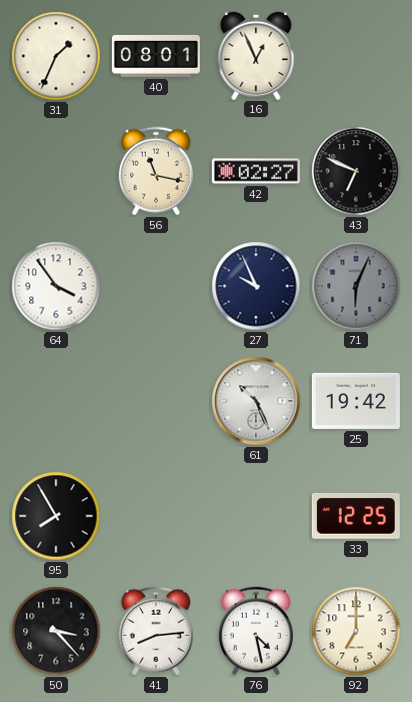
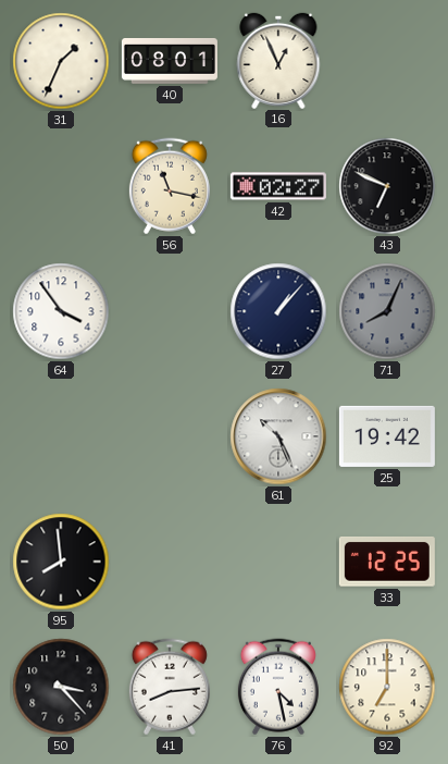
27: 9:56 -> 1:07
71: 6:04 -> 8:04
95: 7:55 -> 7:59
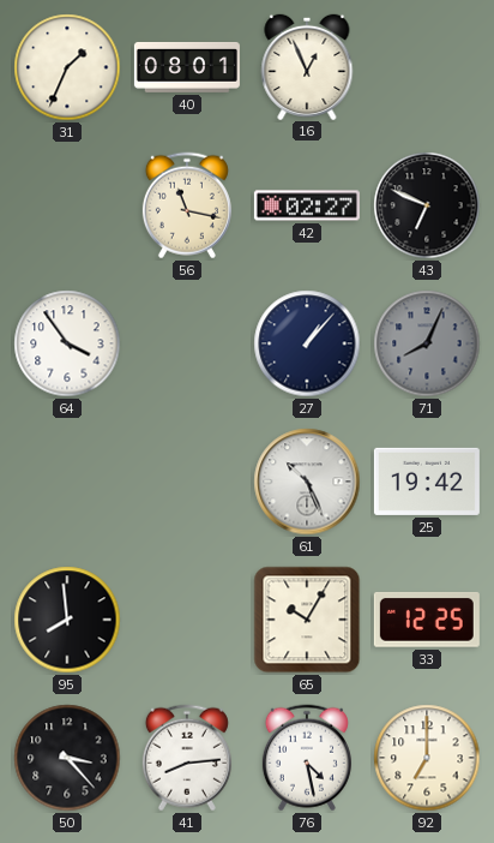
65: none -> 10:05
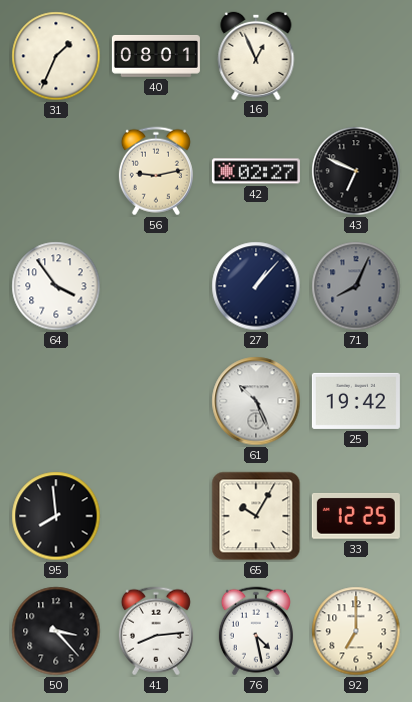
56: 11:17 -> 9:13
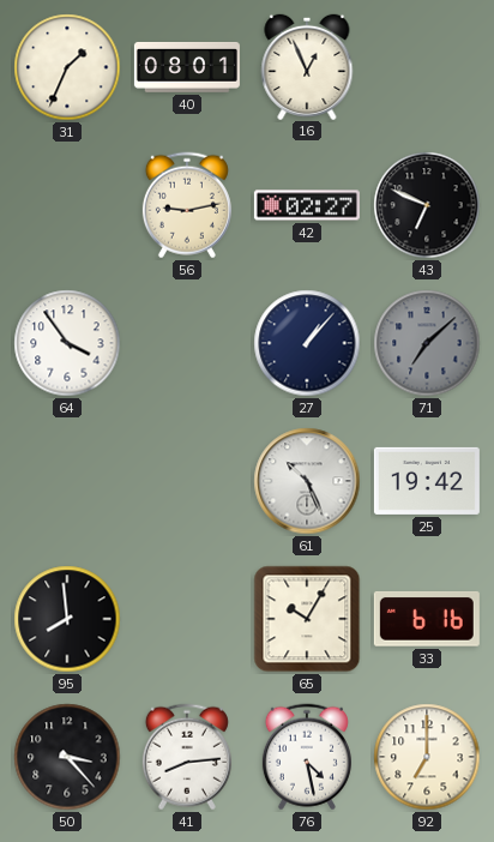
71: 8:04 -> 7:08
33: 12:25 -> 6:16
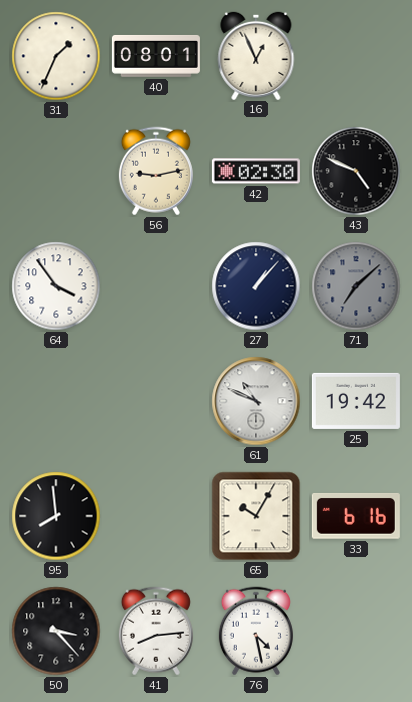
42: 02:27 -> 02:30
43: 6:49 -> 4:49
61: 10:26 -> 10:49
92: 7:00 -> none
